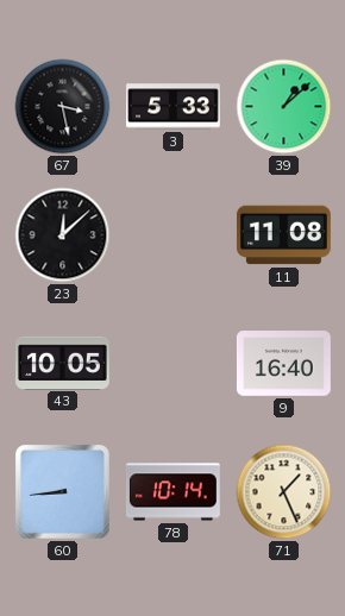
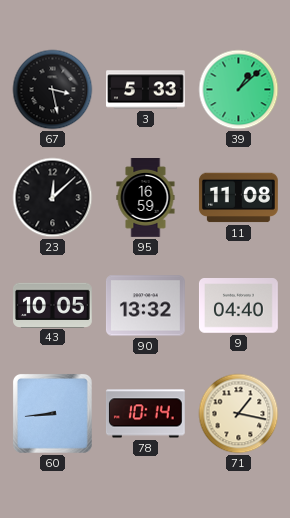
95: none -> 16:59
90: none -> 13:32
9: 16:40 -> 04:40
71: 1:26 -> 1:17
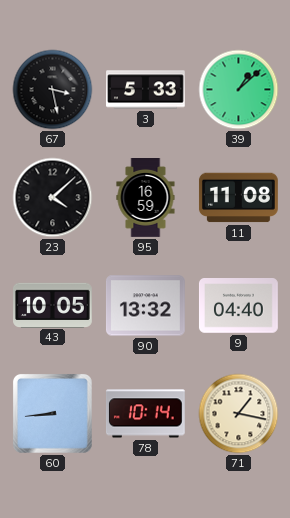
23: 12:08 -> 4:08
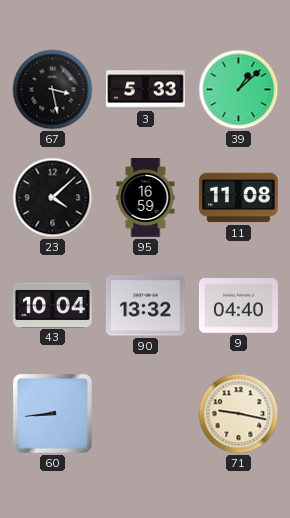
43: 10:05 -> 10:04
78: 10:14 -> none
71: 1:17 -> 9:17
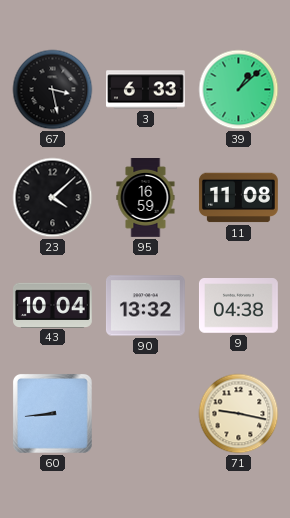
3: 5:33 -> 6:33
9: 04:40 -> 04:38
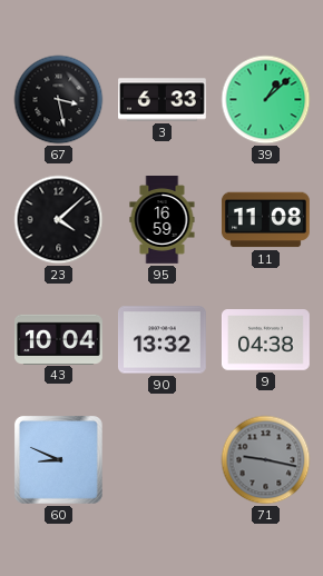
60: 8:44 -> 8:49
71 dial: cream -> grey
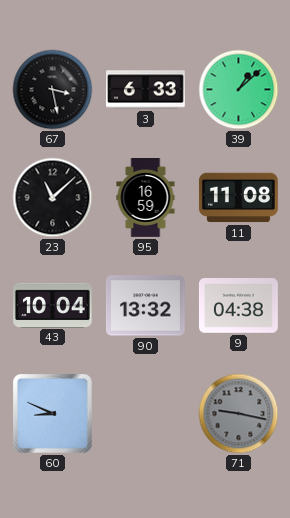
23: 4:08 -> 11:08
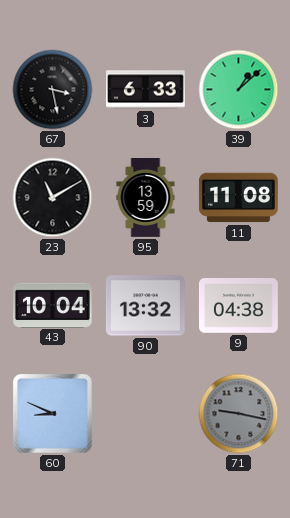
23: 11:08 -> 11:10
95: 16:59 -> 13:59
